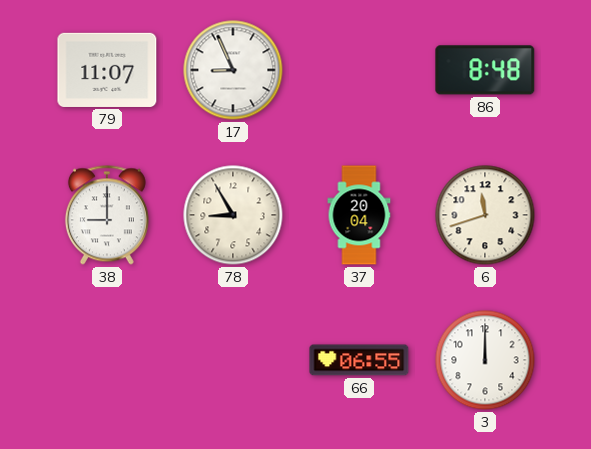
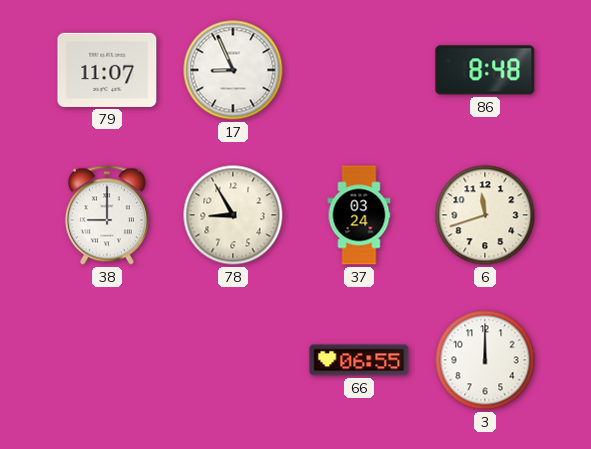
37: 20:04 -> 03:24
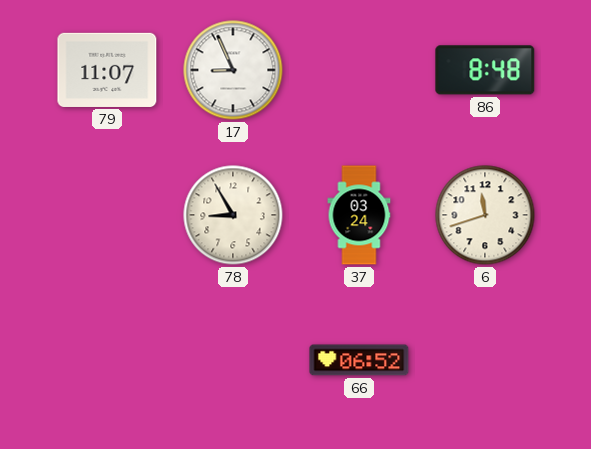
38: 9:00 -> none
66: 06:55 -> 06:52
3: 12:00 -> none
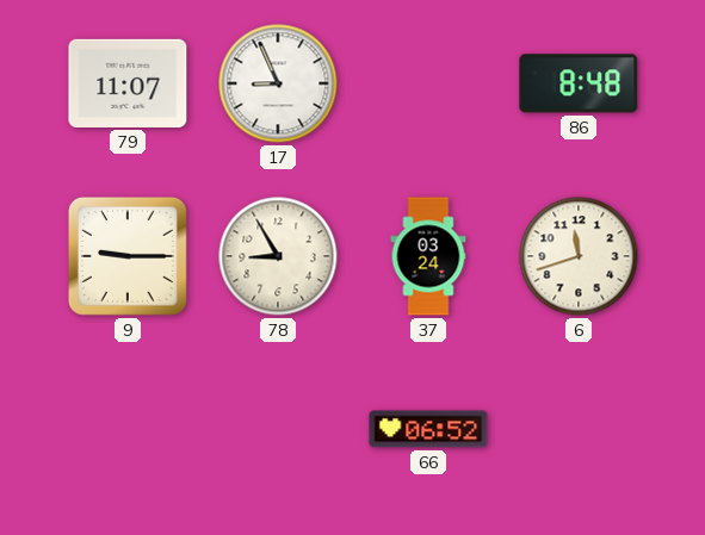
9: none -> 9:15
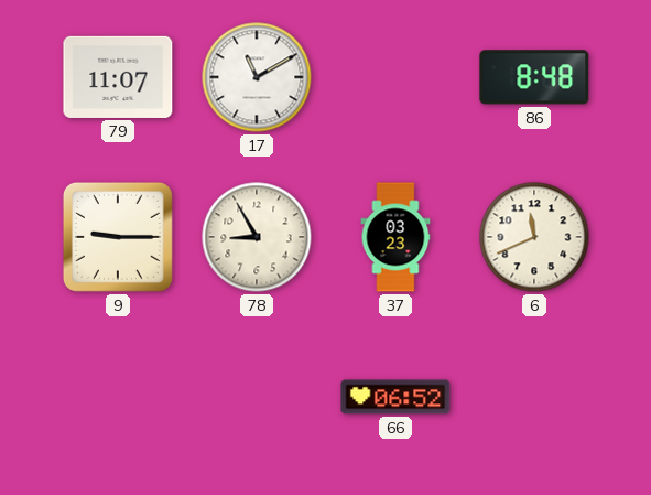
17: 8:56 -> 11:10
37: 03:24 -> 03:23
6: 11:42 -> 11:41
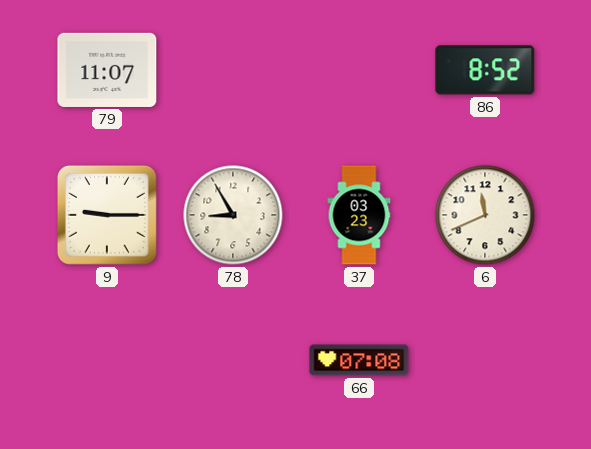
17: 11:10 -> none
86: 8:48 -> 8:52
66: 06:52 -> 07:08
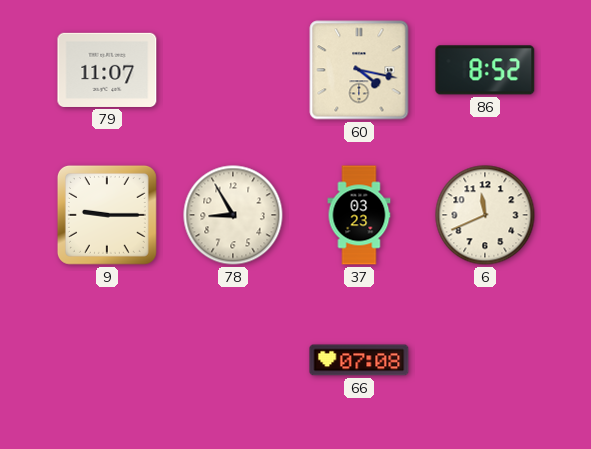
60: none -> 4:17
